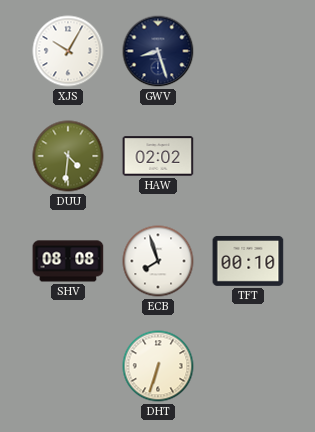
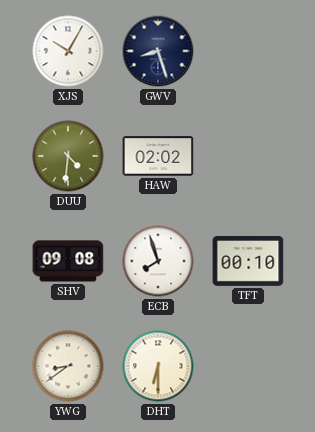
SHV: 08:08 -> 09:08
YWG: none -> 8:39
DHT: 6:33 -> 6:30
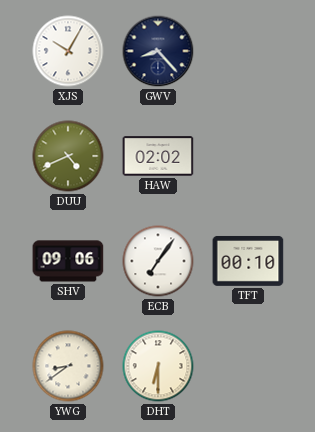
GWV: 8:27 -> 8:23
DUU: 4:31 -> 4:41
SHV: 09:08 -> 09:06
ECB: 7:57 -> 7:06
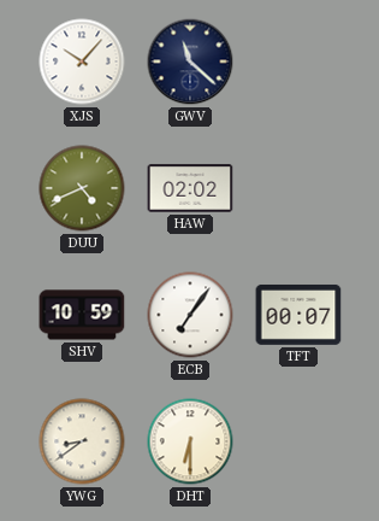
XJS: 10:05 -> 10:07
GWV: 8:23 -> 11:22
SHV: 09:06 -> 10:59
TFT: 00:10 -> 00:07
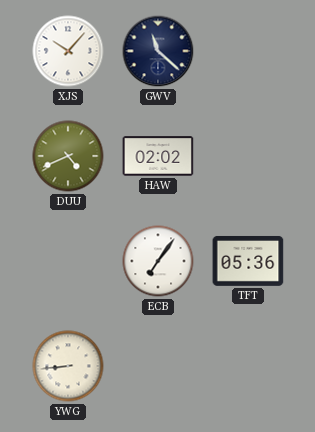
SHV: 10:59 -> none
TFT: 00:07 -> 05:36
YWG: 8:39 -> 8:44
DHT: 6:30 -> none
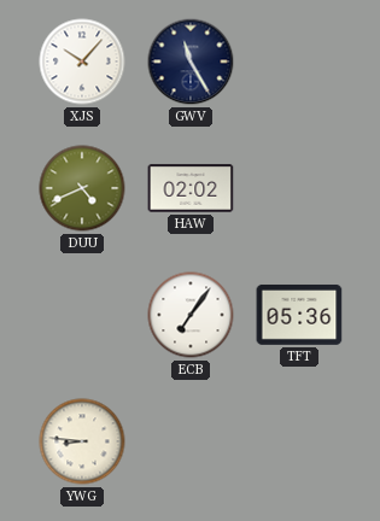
GWV: 11:22 -> 11:25
YWG: 8:44 -> 8:46
